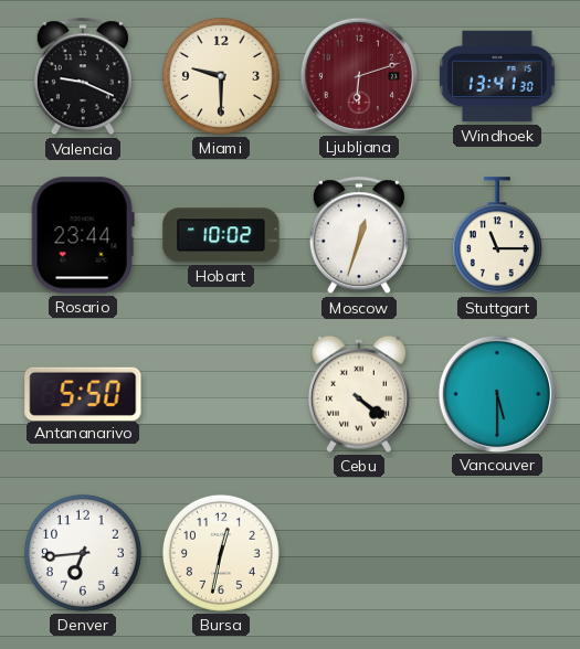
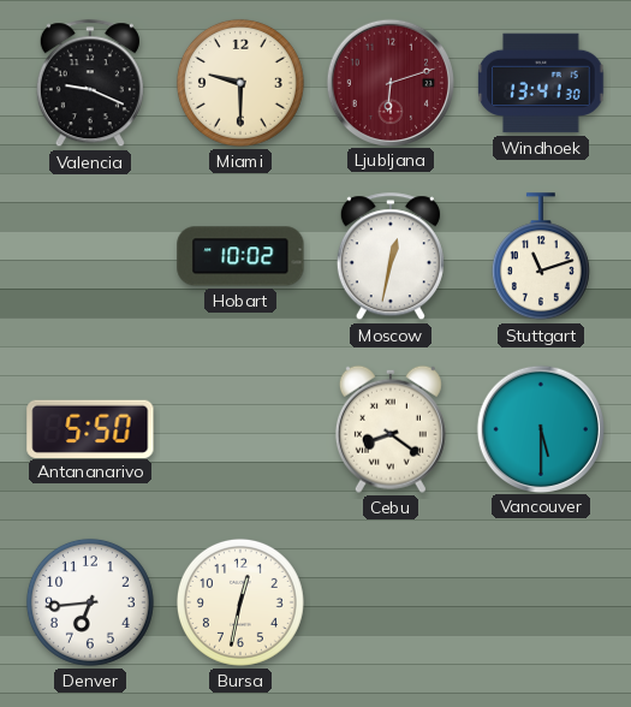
Rosario: 23:44 -> none
Moscow: 12:33 -> 12:32
Stuttgart: 11:15 -> 11:12
Cebu: 4:21 -> 8:21
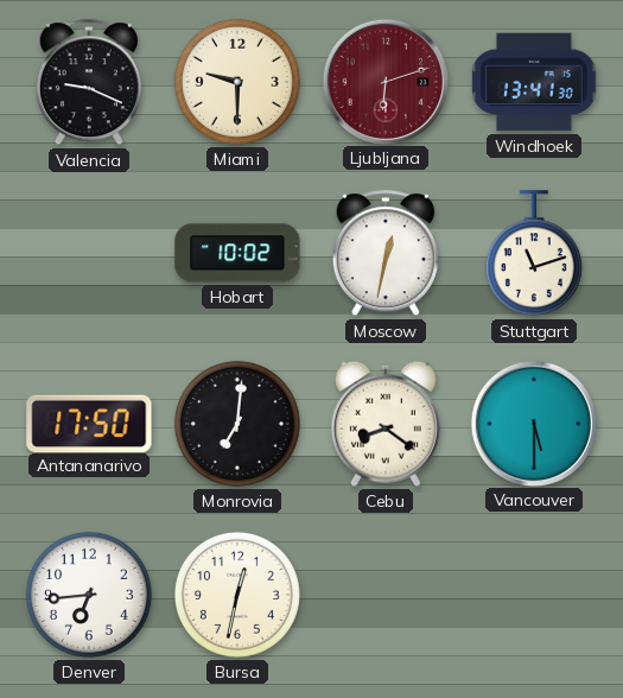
Antananarivo: 5:50 -> 17:50
Monrovia: none -> 7:01
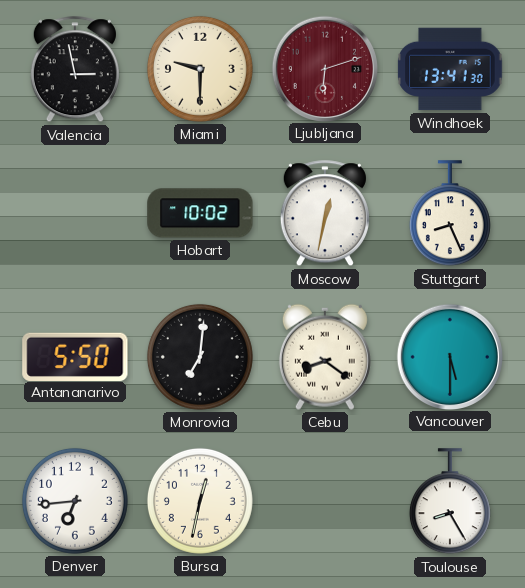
Valencia: 9:19 -> 2:58
Stuttgart: 11:12 -> 8:26
Antananarivo: 17:50 -> 5:50
Toulouse: none -> 8:25
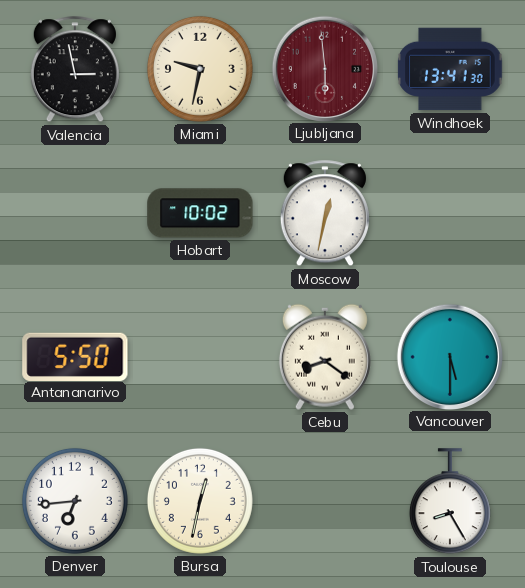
Miami: 9:30 -> 9:32
Ljubljana: 6:12 -> 5:59
Stuttgart: 8:26 -> none
Monrovia: 7:01 -> none
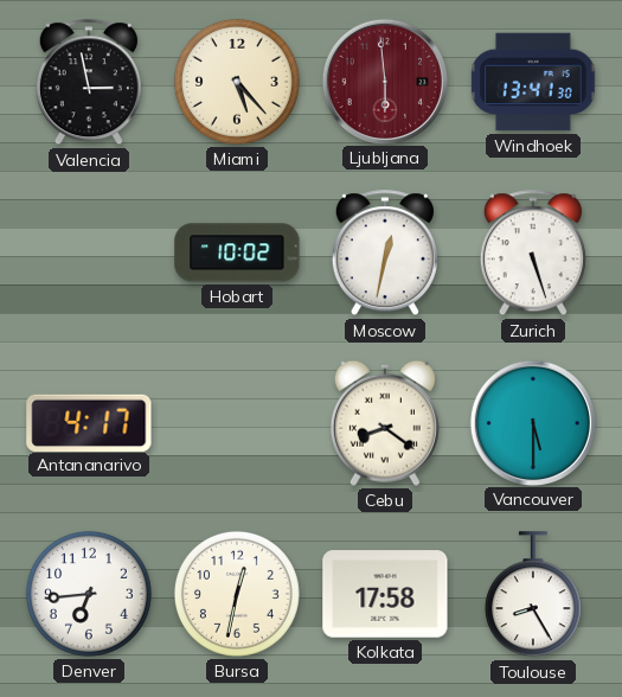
Miami: 9:32 -> 5:23
Zurich: none -> 5:27
Antananarivo: 5:50 -> 4:17
Kolkata: none -> 17:58
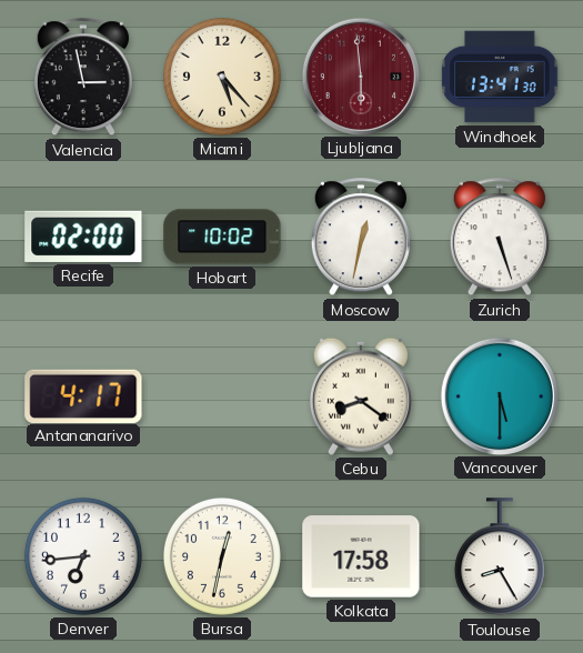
Recife: none -> 02:00
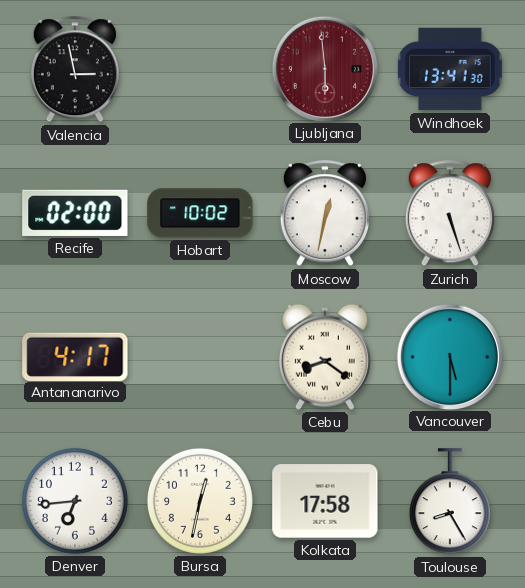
Miami: 5:23 -> none
